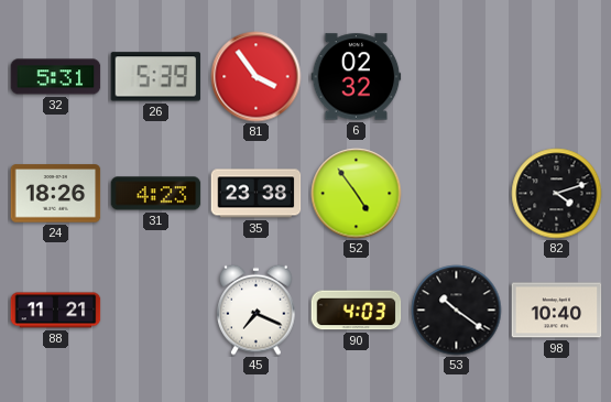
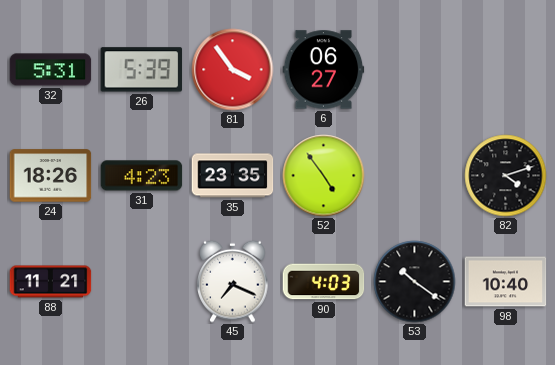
6: 02:32 -> 06:27
35: 23:38 -> 23:35
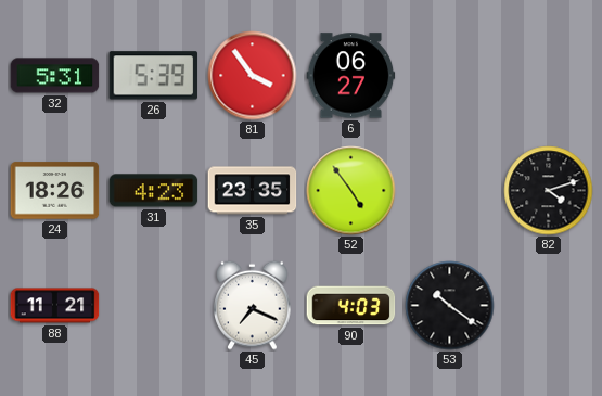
98: 10:40 -> none
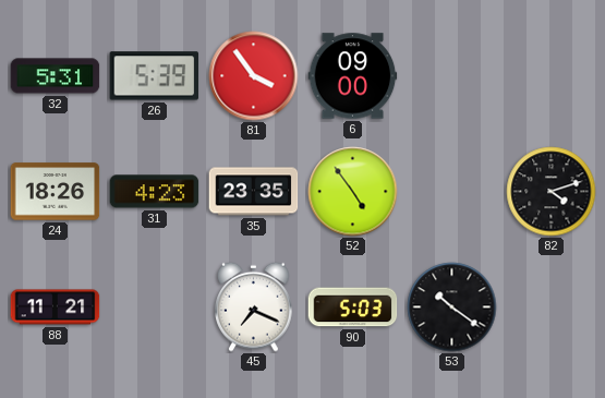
6: 06:27 -> 09:00
90: 4:03 -> 5:03
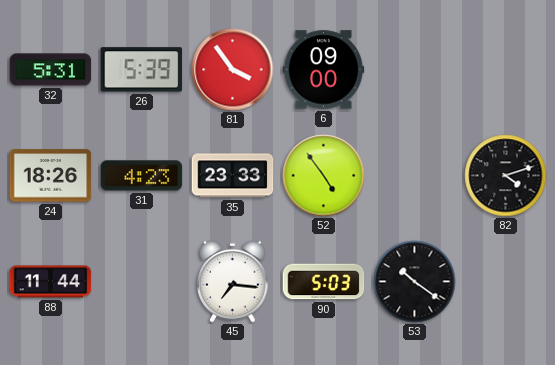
35: 23:35 -> 23:33
88: 11:21 -> 11:44
45: 7:19 -> 7:16
